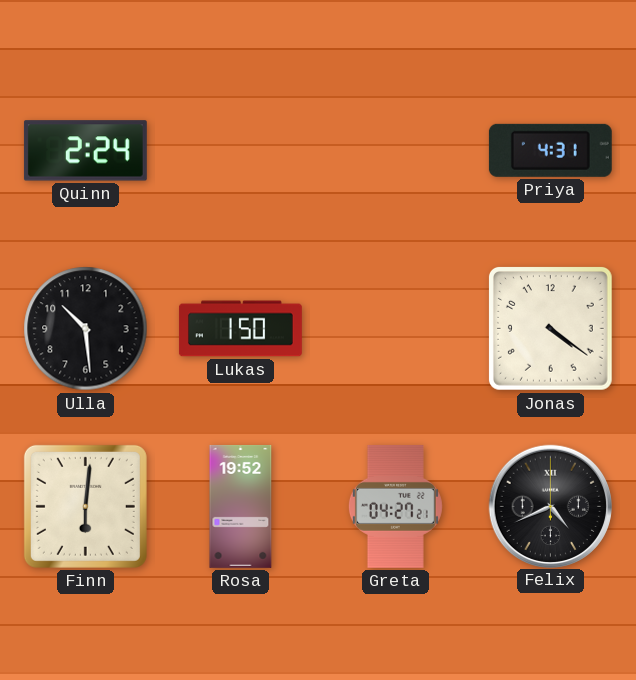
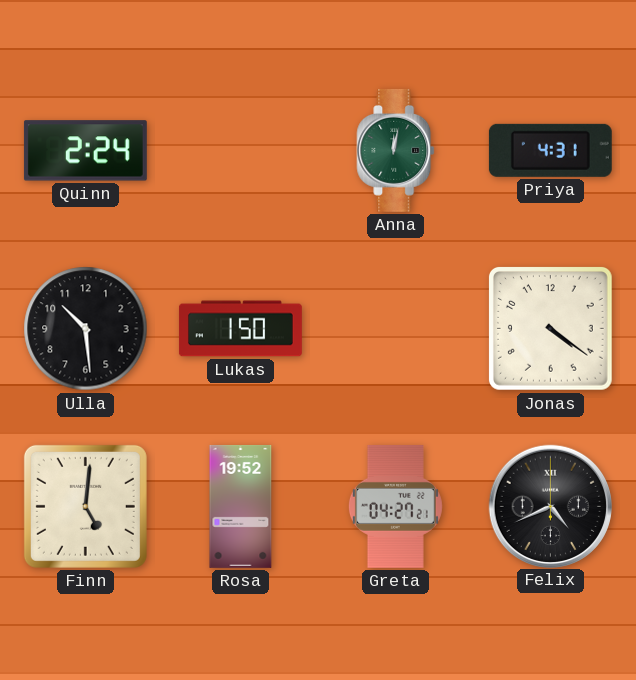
Anna: none -> 12:02
Finn: 6:01 -> 5:01
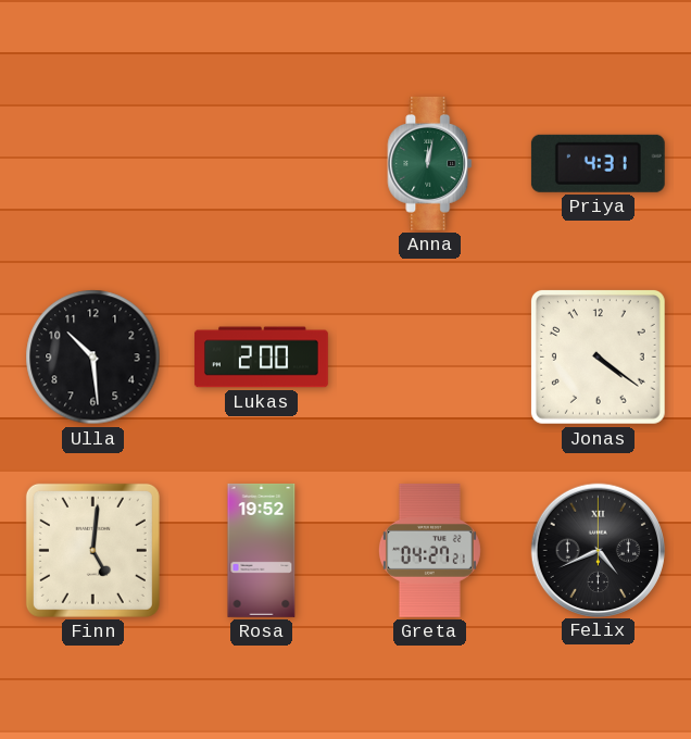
Quinn: 2:24 -> none
Lukas: 1:50 -> 2:00
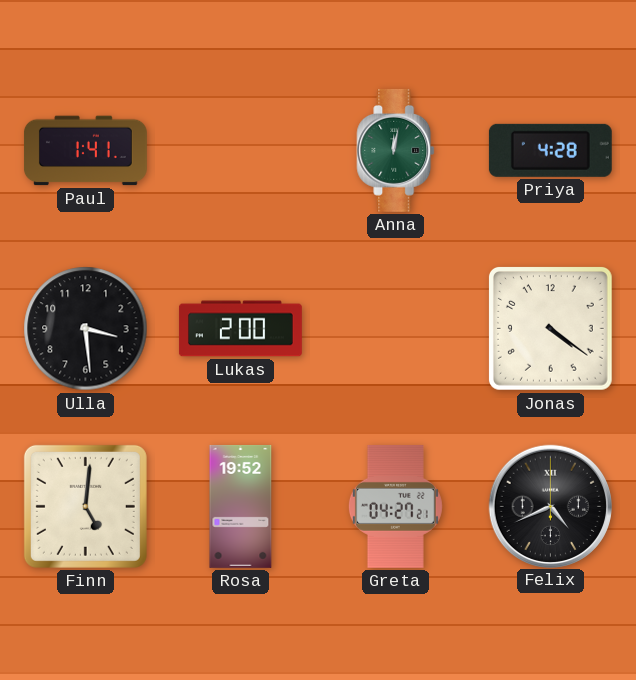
Paul: none -> 1:41
Priya: 4:31 -> 4:28
Ulla: 10:29 -> 3:29
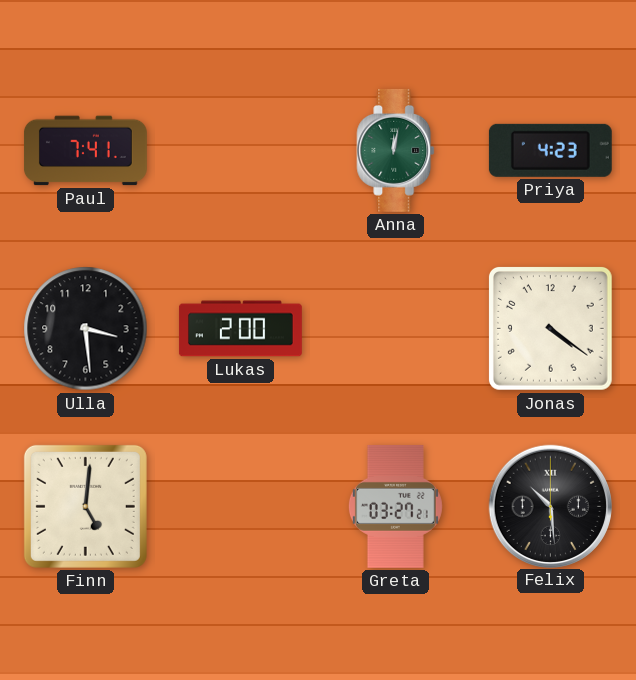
Paul: 1:41 -> 7:41
Priya: 4:28 -> 4:23
Rosa: 19:52 -> none
Greta: 04:27 -> 03:27
Felix: 4:41 -> 10:29
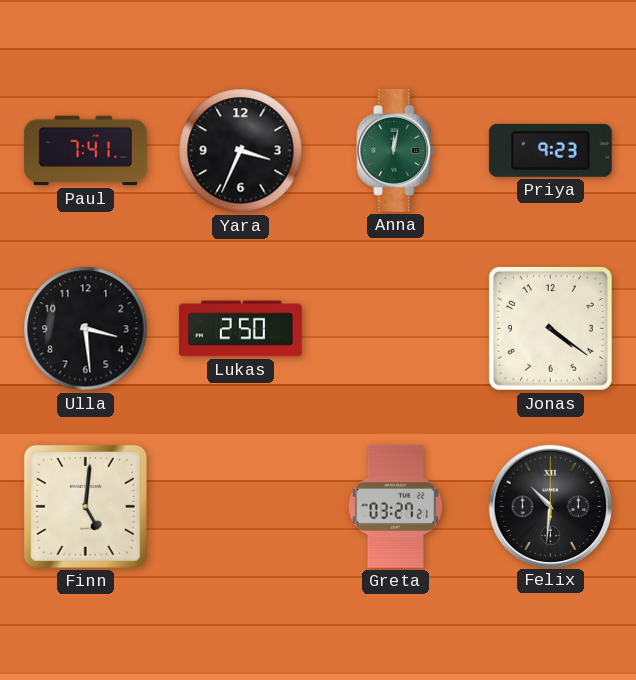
Yara: none -> 3:34
Priya: 4:23 -> 9:23
Lukas: 2:00 -> 2:50
Felix: 10:29 -> 10:31
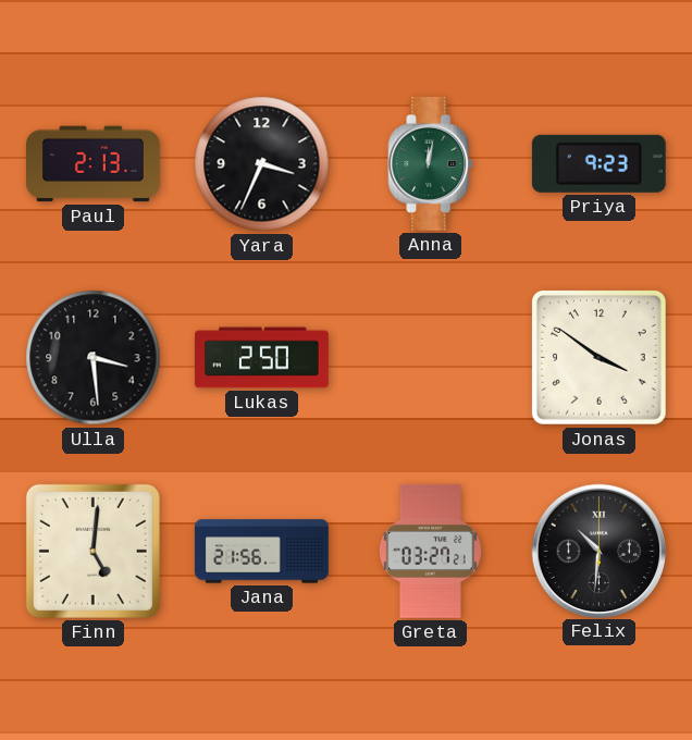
Paul: 7:41 -> 2:13
Jonas: 4:21 -> 3:51
Jana: none -> 21:56
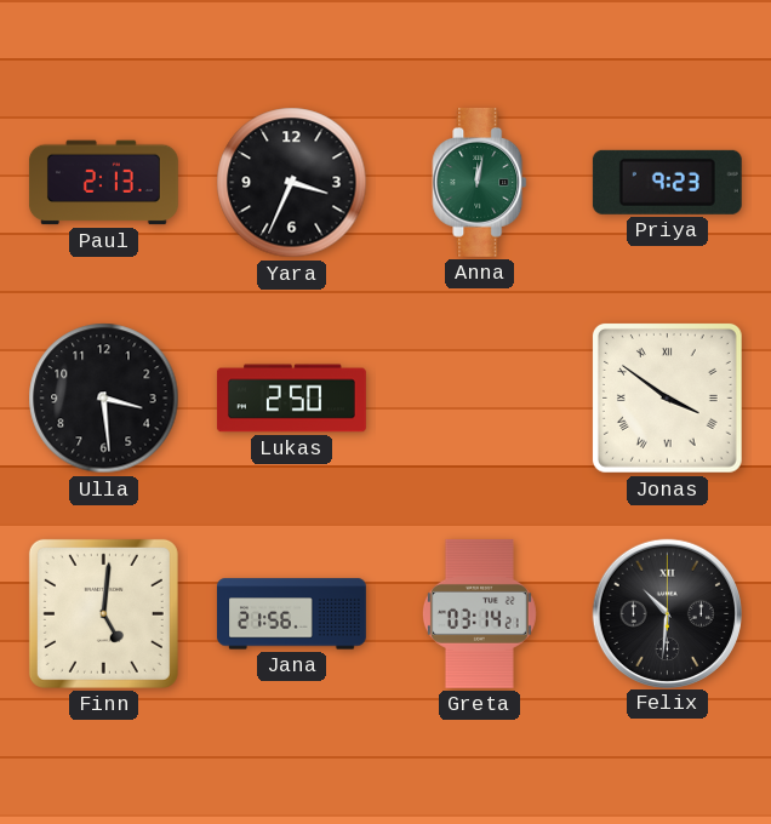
Jonas numerals: Arabic -> Roman
Greta: 03:27 -> 03:14
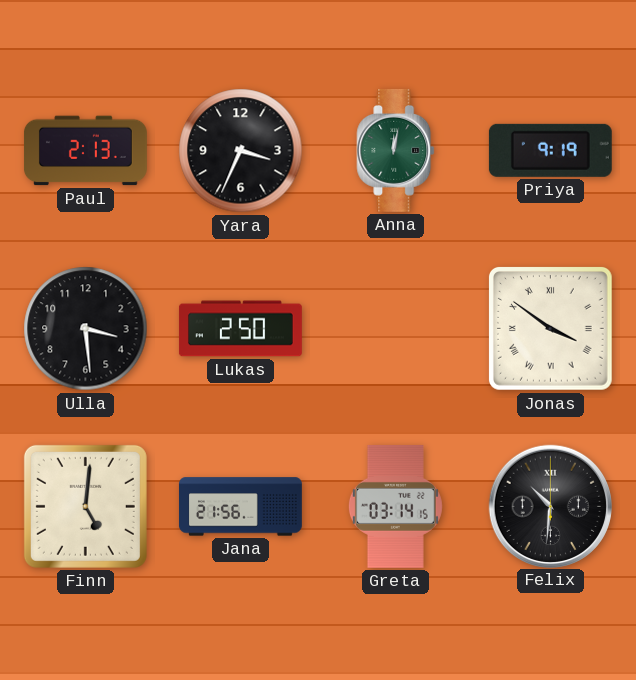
Priya: 9:23 -> 9:19
Greta: 03:14:21 -> 03:14:15
